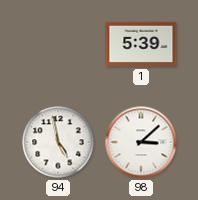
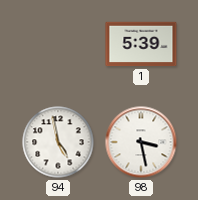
98: 3:08 -> 3:28
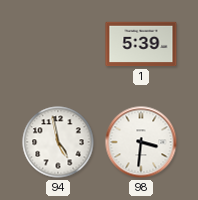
98: 3:28 -> 3:31
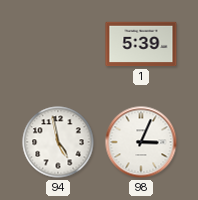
98: 3:31 -> 3:04
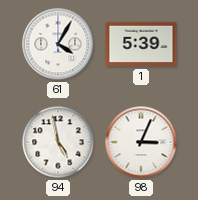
61: none -> 4:05
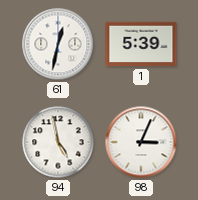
61: 4:05 -> 12:32
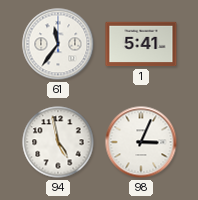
61: 12:32 -> 11:36
1: 5:39 -> 5:41
